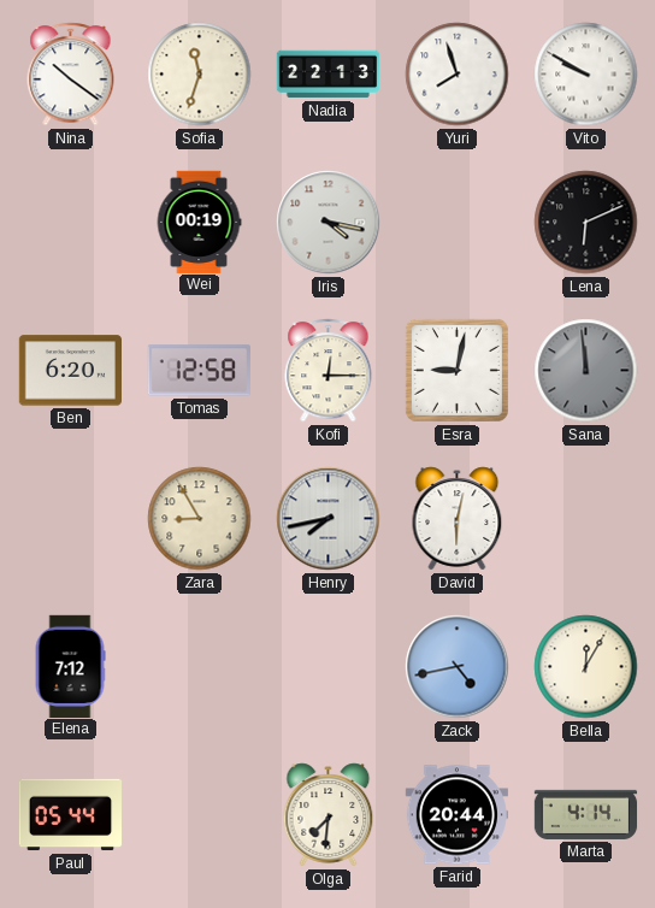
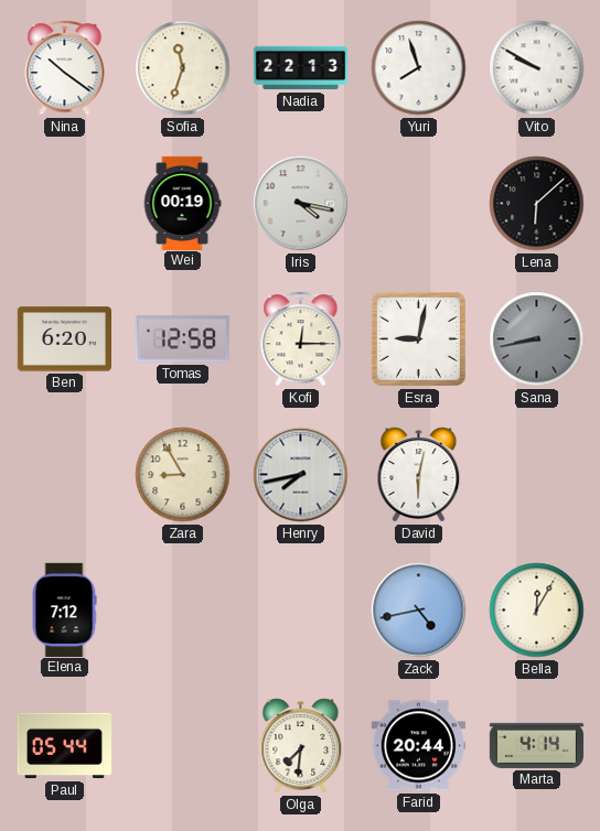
Lena: 6:11 -> 6:08
Sana: 11:59 -> 8:43
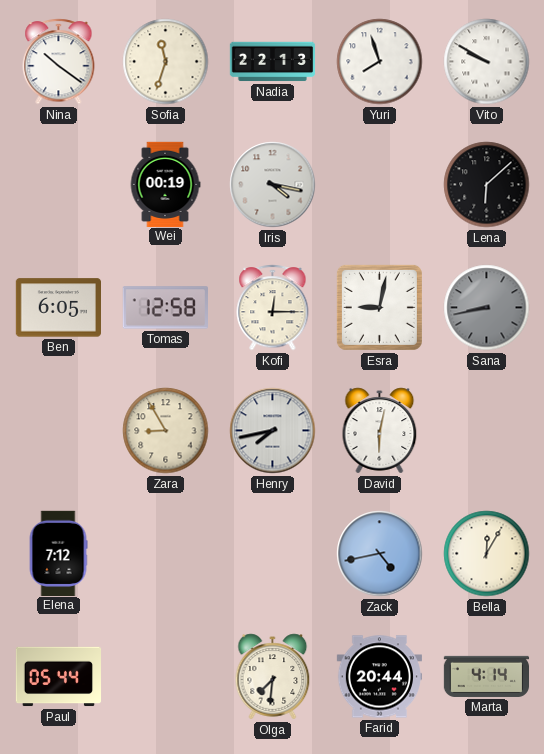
Ben: 6:20 -> 6:05
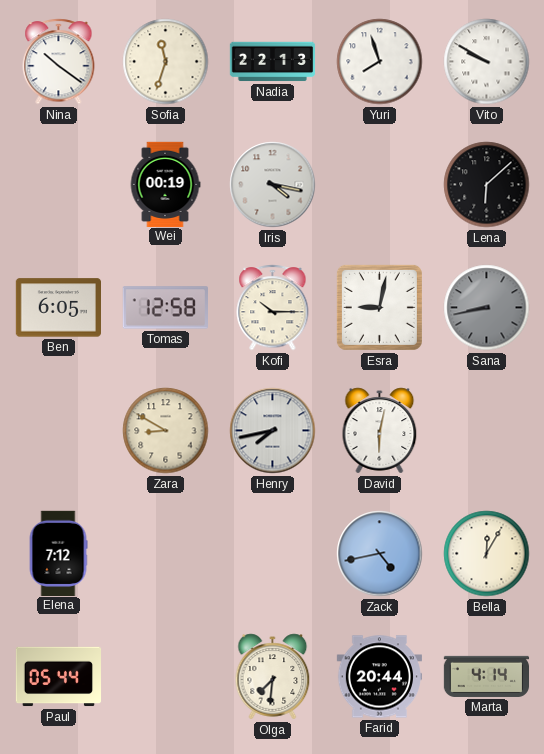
Kofi: 12:15 -> 10:15
Zara: 8:55 -> 8:50
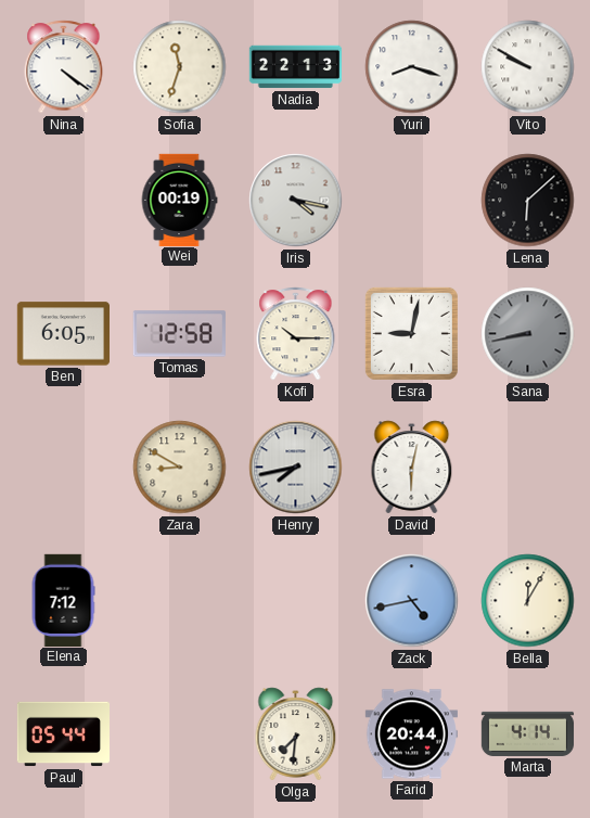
Nina: 10:21 -> 4:21
Yuri: 7:57 -> 8:18
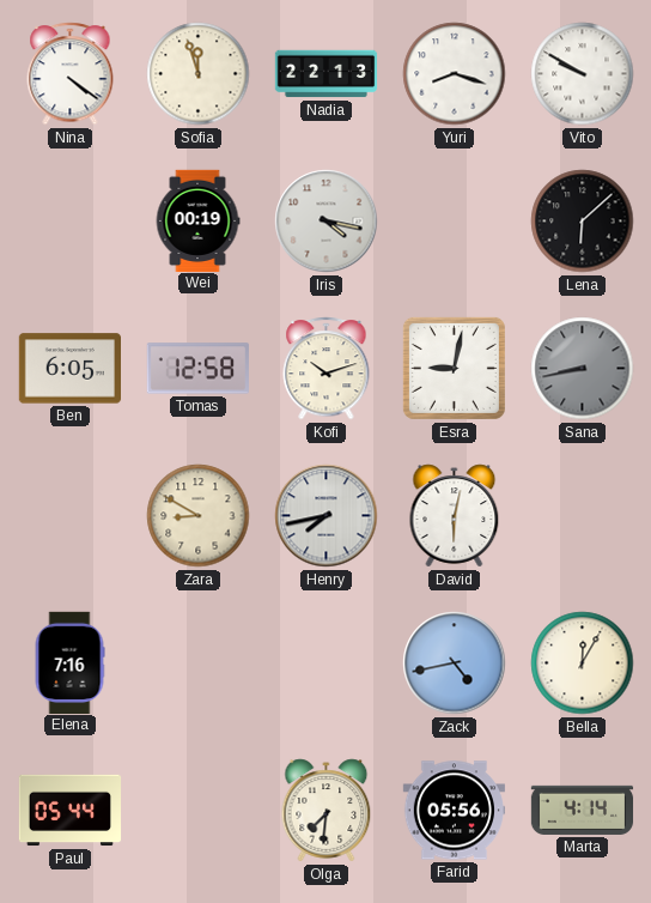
Sofia: 11:33 -> 11:57
Kofi: 10:15 -> 10:12
Elena: 7:12 -> 7:16
Farid: 20:44 -> 05:56
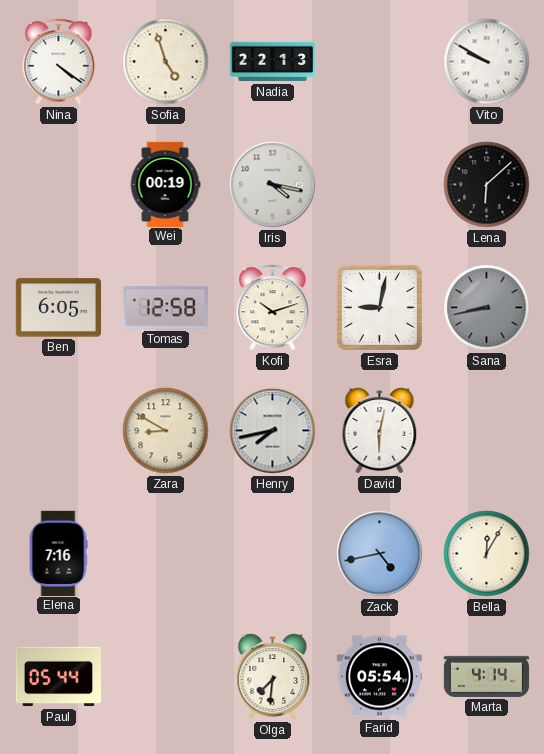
Sofia: 11:57 -> 4:57
Yuri: 8:18 -> none
Farid: 05:56 -> 05:54
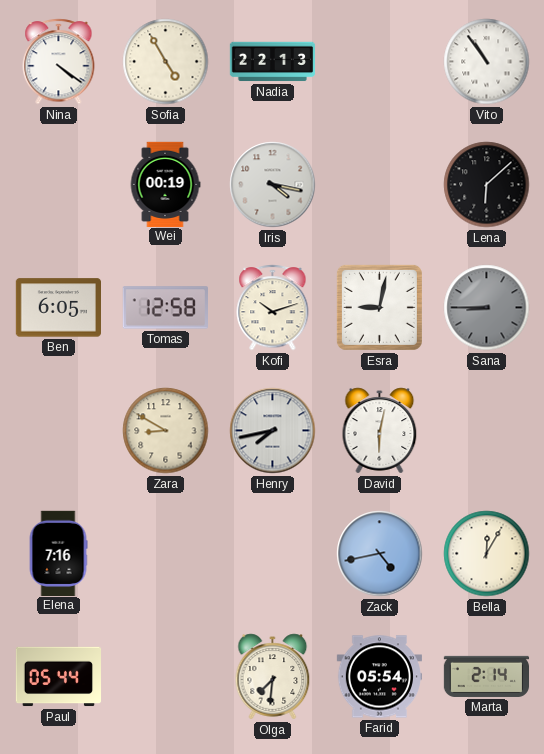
Sofia: 4:57 -> 4:55
Vito: 9:50 -> 10:54
Sana: 8:43 -> 8:45
Marta: 4:14 -> 2:14
